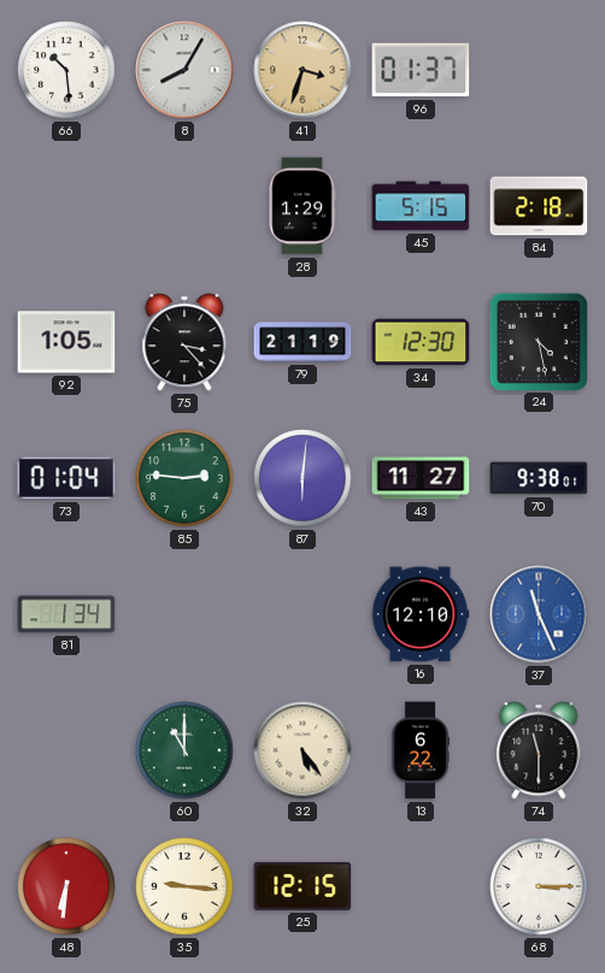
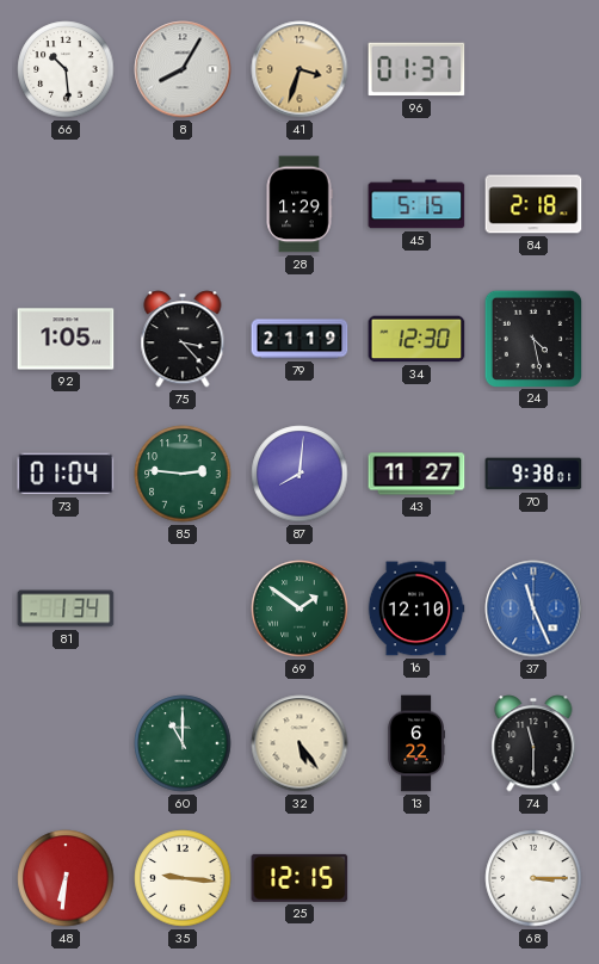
87: 6:01 -> 8:01
69: none -> 1:51
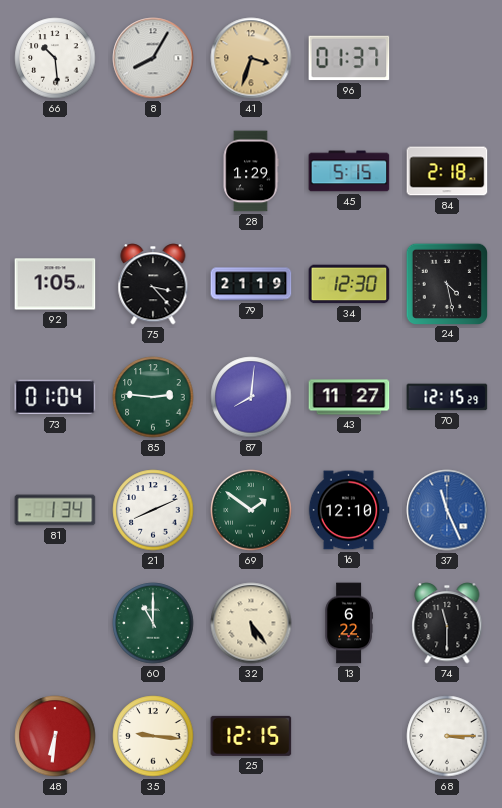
70: 9:38 -> 12:15
21: none -> 8:11
